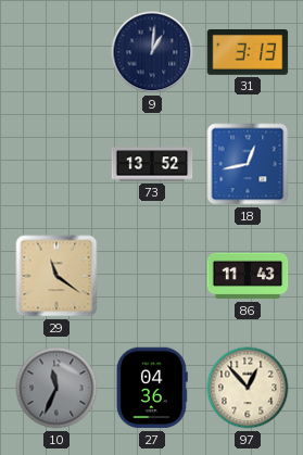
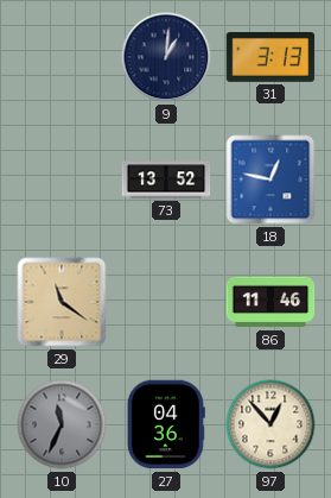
18: 12:43 -> 12:47
86: 11:43 -> 11:46
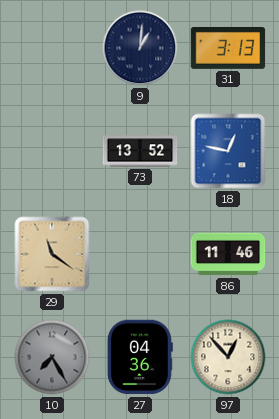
10: 11:34 -> 7:25
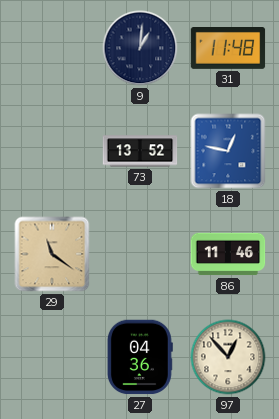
31: 3:13 -> 11:48
10: 7:25 -> none
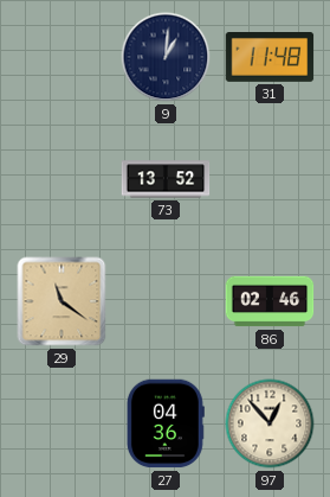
18: 12:47 -> none
86: 11:46 -> 02:46
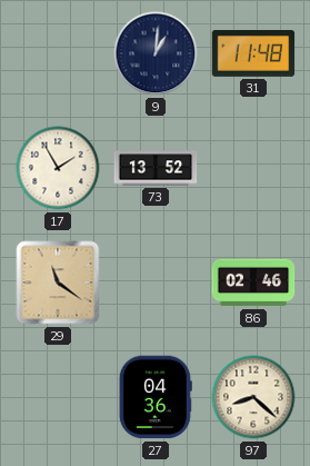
17: none -> 1:55
97: 12:53 -> 8:22
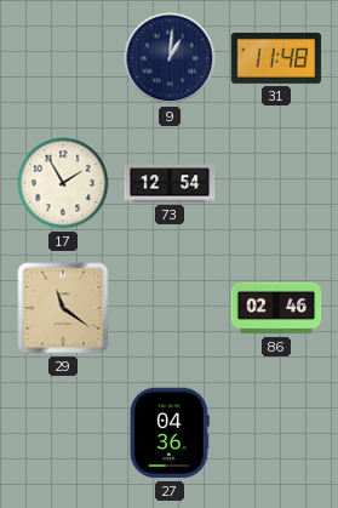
73: 13:52 -> 12:54
97: 8:22 -> none
